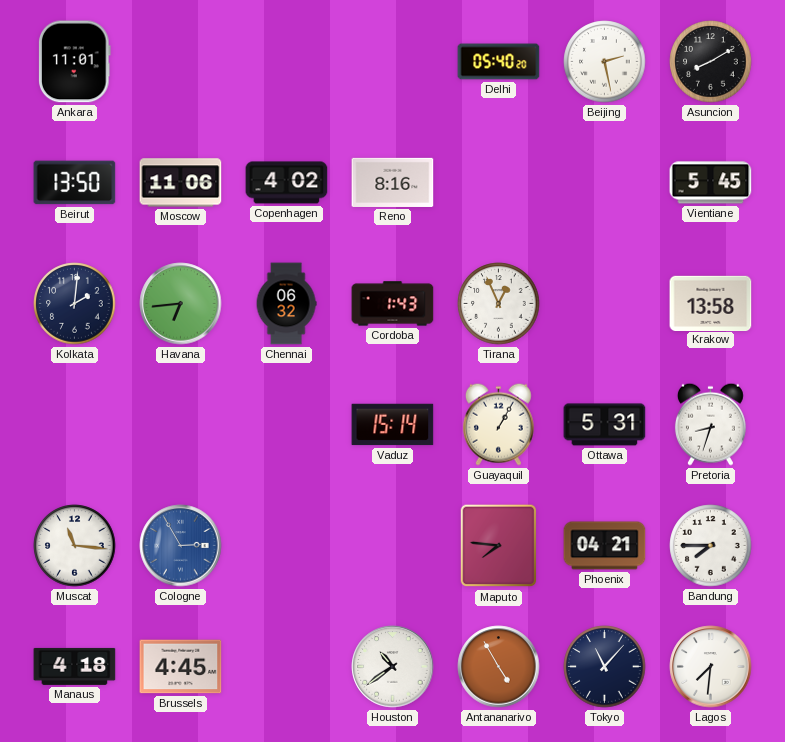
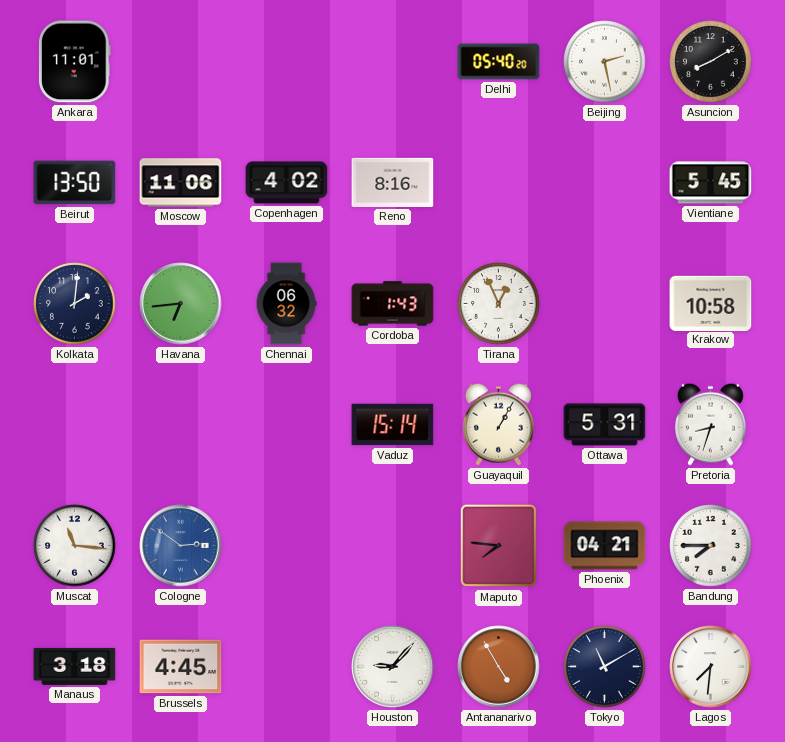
Krakow: 13:58 -> 10:58
Cologne: 2:55 -> 2:51
Manaus: 4:18 -> 3:18
Houston: 10:39 -> 9:07
Tokyo: 11:07 -> 11:10
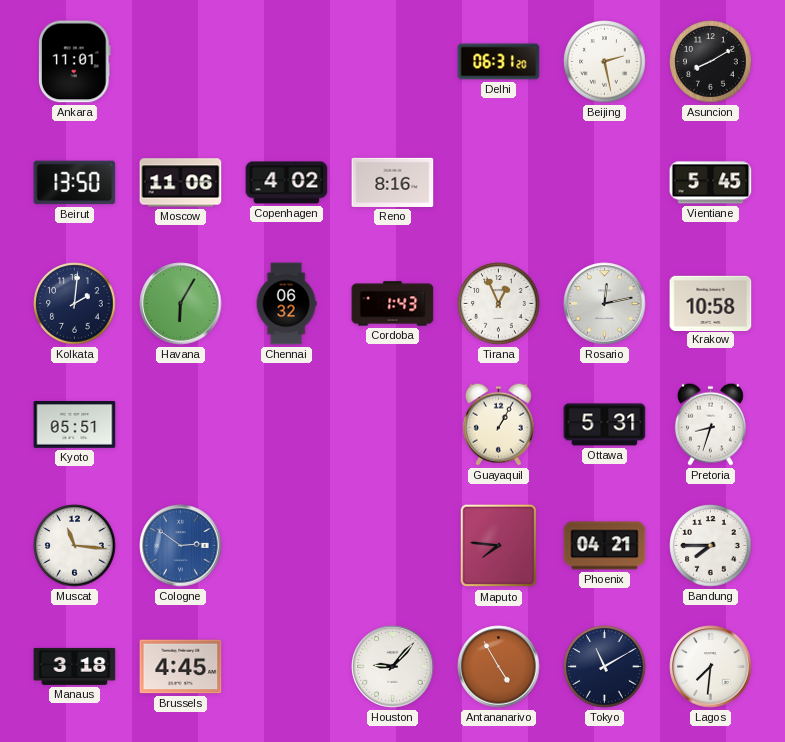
Delhi: 05:40 -> 06:31
Havana: 6:44 -> 6:05
Rosario: none -> 12:13
Kyoto: none -> 05:51
Vaduz: 15:14 -> none
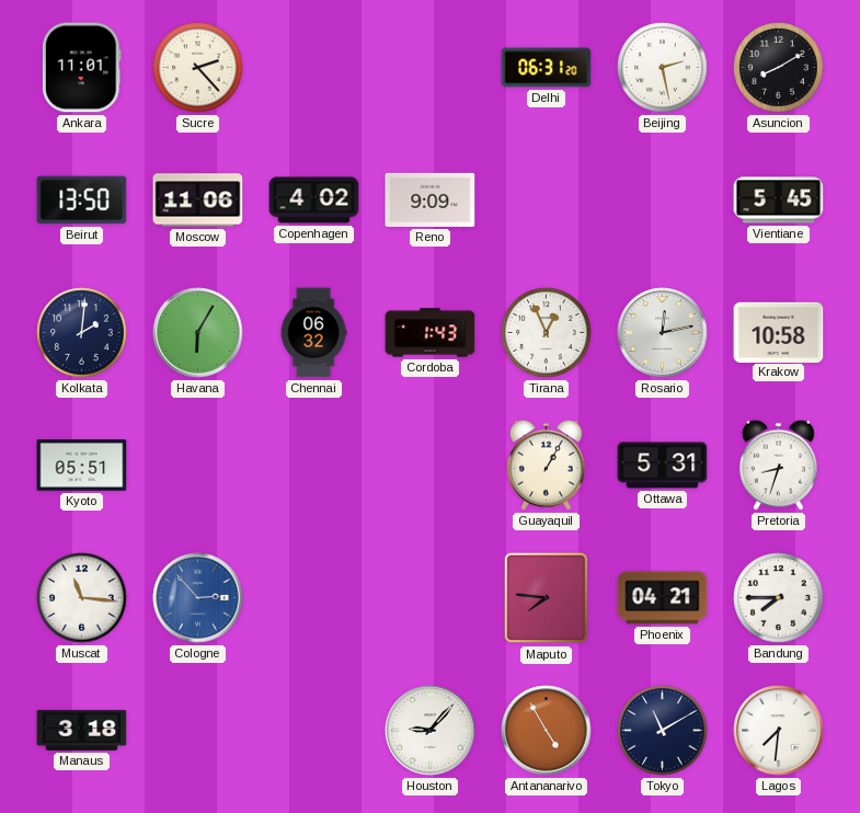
Sucre: none -> 2:23
Reno: 8:16 -> 9:09
Cologne: 2:51 -> 2:53
Brussels: 4:45 -> none
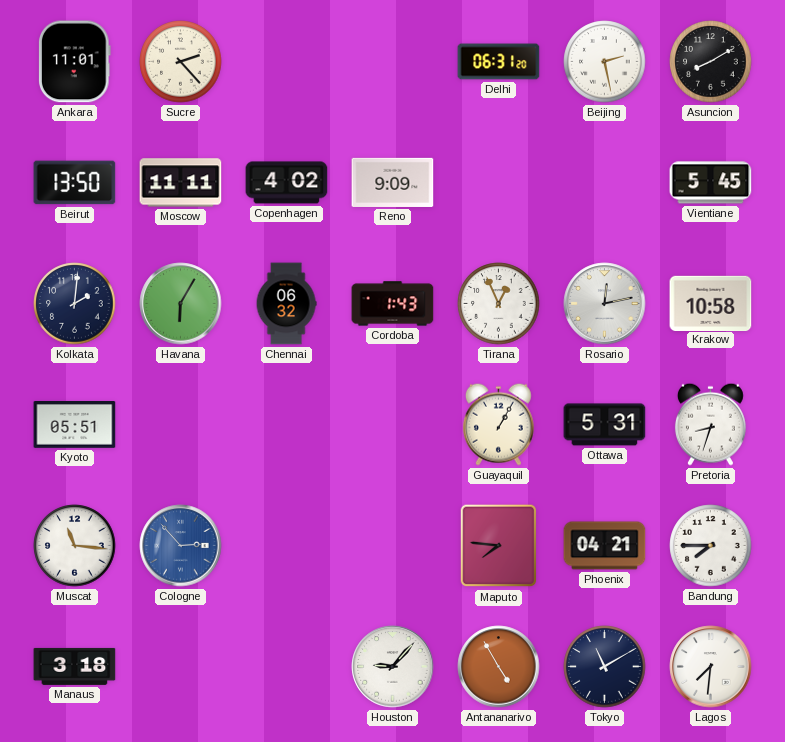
Moscow: 11:06 -> 11:11
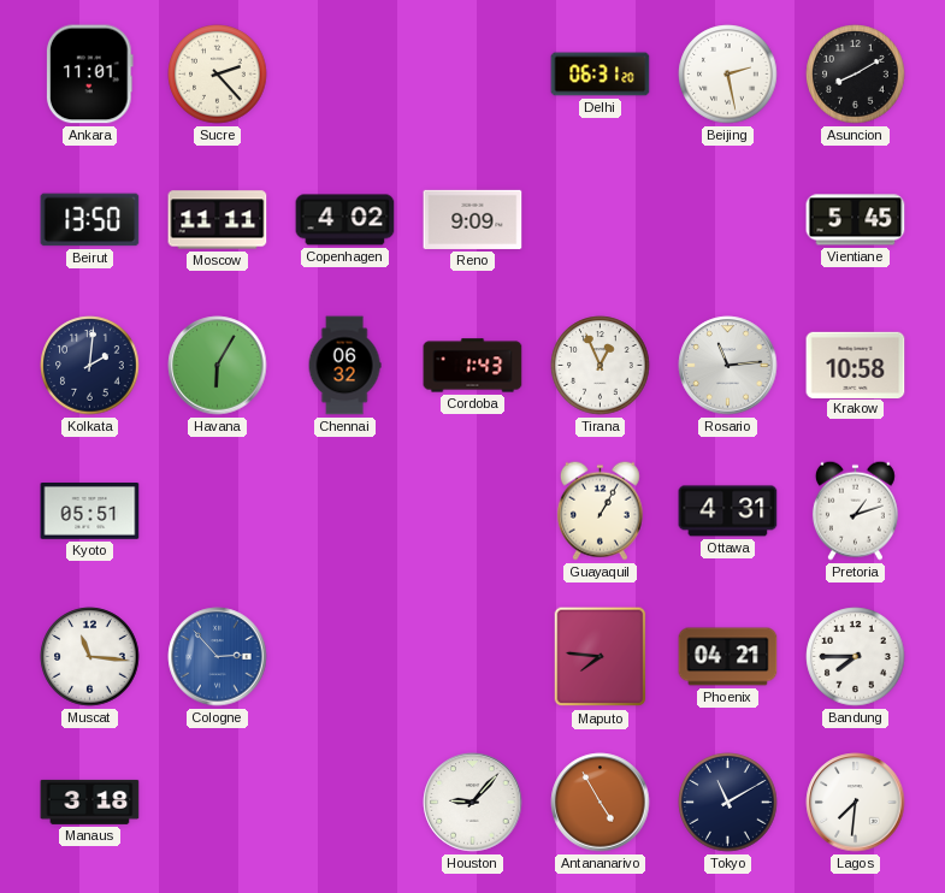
Rosario: 12:13 -> 11:14
Ottawa: 5:31 -> 4:31
Pretoria: 8:33 -> 1:12
